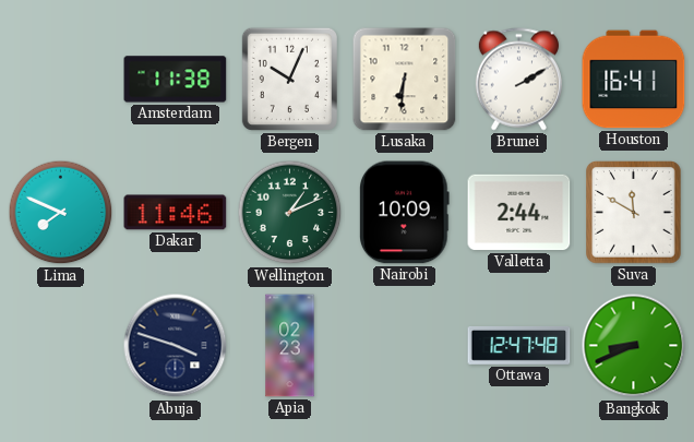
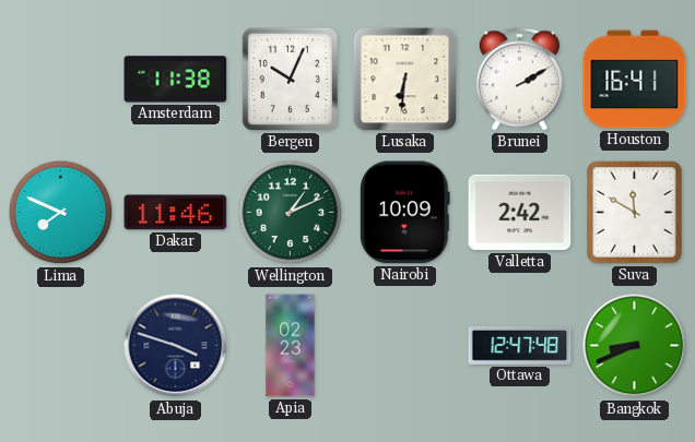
Valletta: 2:44 -> 2:42
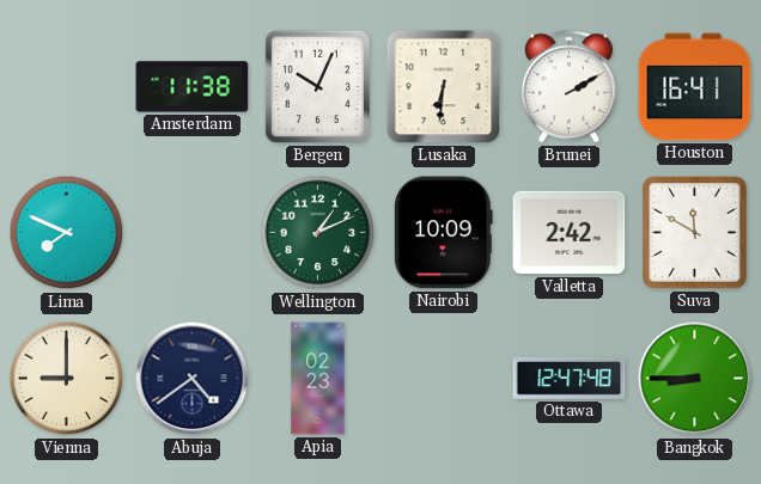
Dakar: 11:46 -> none
Vienna: none -> 9:00
Abuja: 3:48 -> 4:39
Bangkok: 8:41 -> 8:45
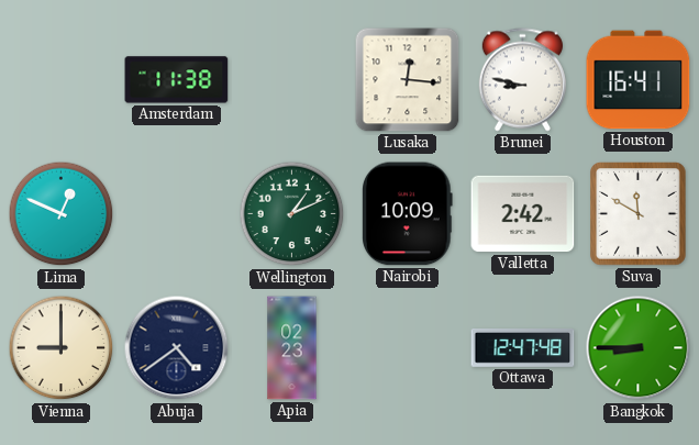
Bergen: 10:04 -> none
Lusaka: 6:31 -> 12:16
Brunei: 2:10 -> 8:47
Lima: 7:49 -> 12:49
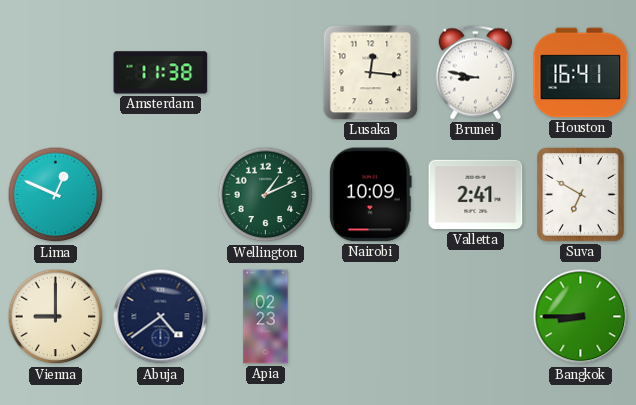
Valletta: 2:42 -> 2:41
Suva: 11:50 -> 6:50
Ottawa: 12:47 -> none
